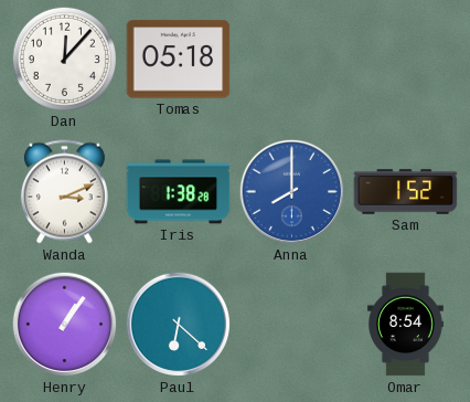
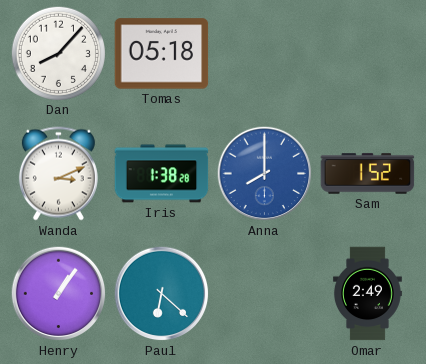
Dan: 12:07 -> 8:07
Omar: 8:54 -> 2:49
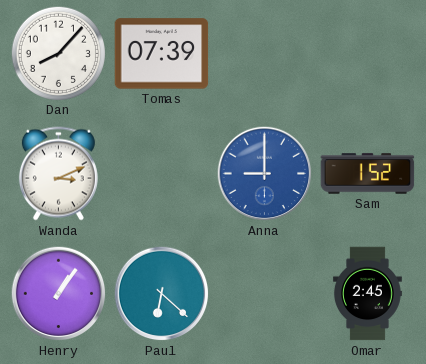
Tomas: 05:18 -> 07:39
Iris: 1:38 -> none
Anna: 8:00 -> 9:00
Omar: 2:49 -> 2:45
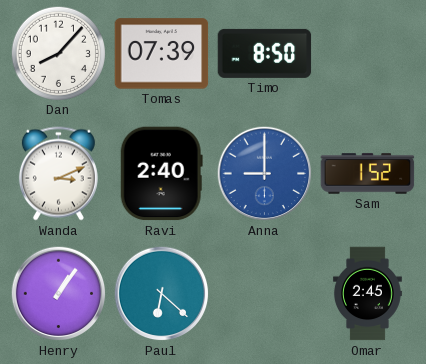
Timo: none -> 8:50
Ravi: none -> 2:40
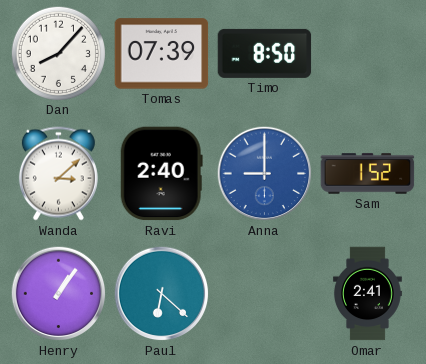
Wanda: 3:11 -> 3:08
Omar: 2:45 -> 2:41
